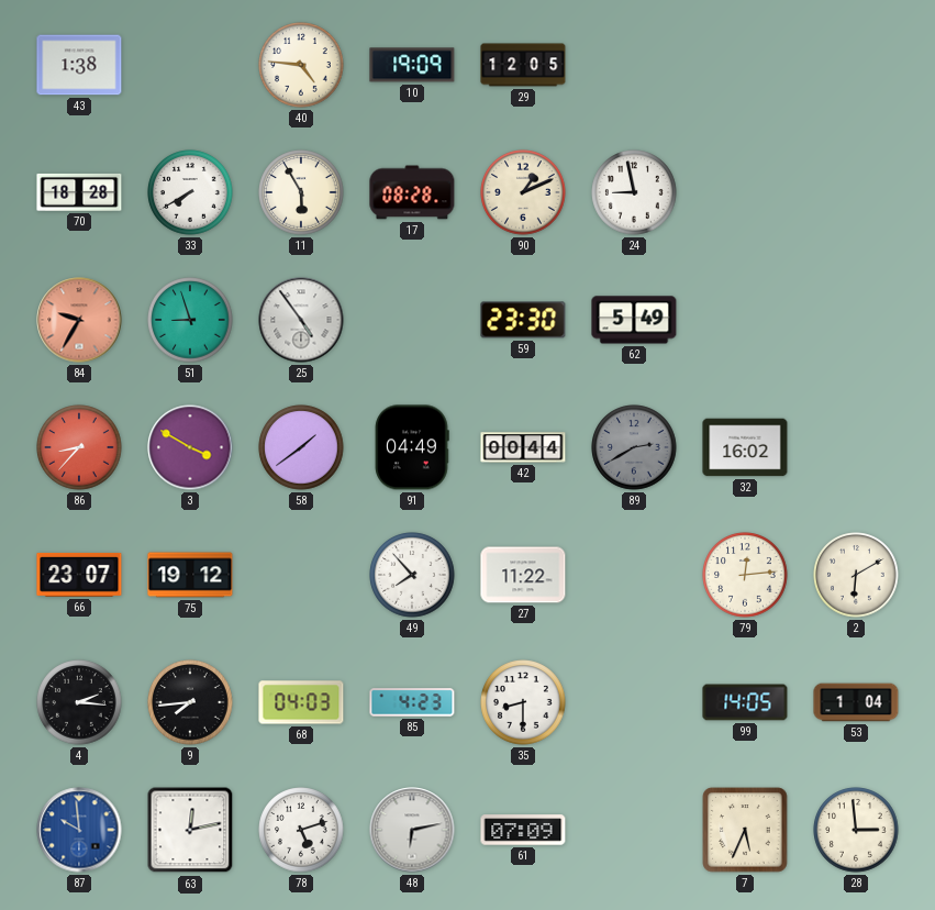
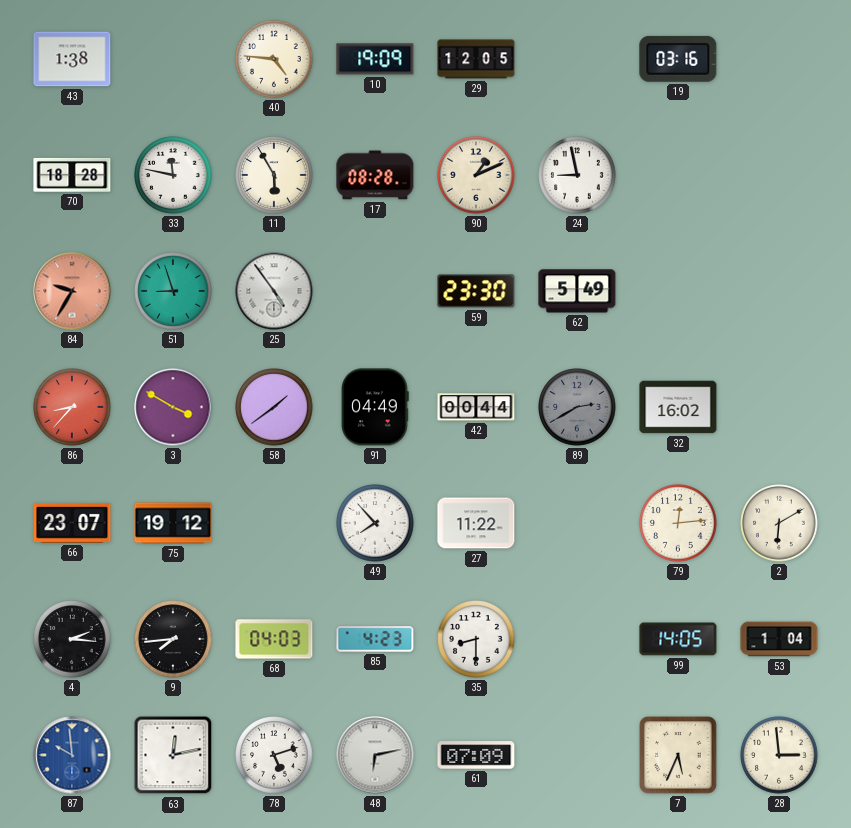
19: none -> 03:16
33: 7:40 -> 11:47
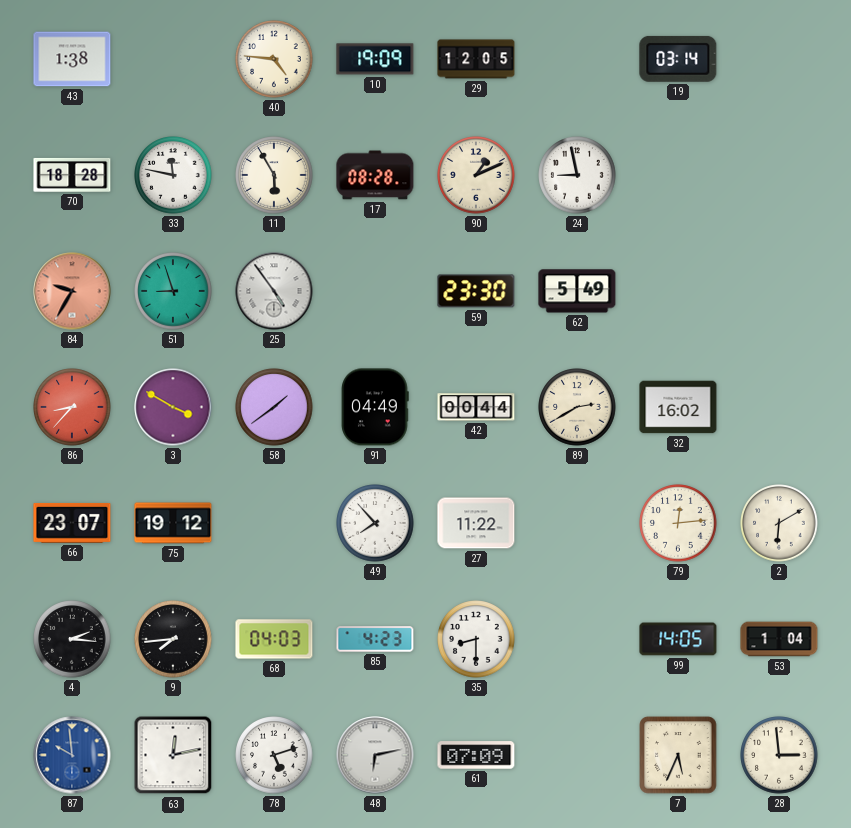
19: 03:16 -> 03:14
89 dial: grey -> cream
